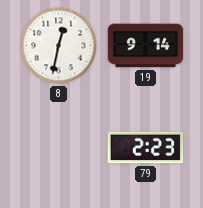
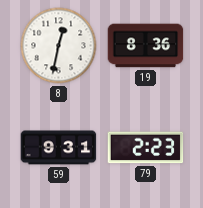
19: 9:14 -> 8:36
59: none -> 9:31
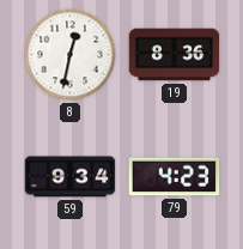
59: 9:31 -> 9:34
79: 2:23 -> 4:23
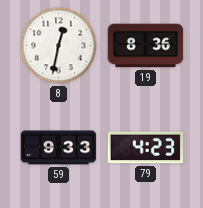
59: 9:34 -> 9:33
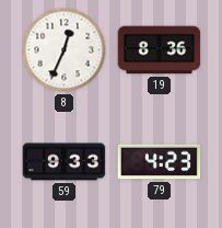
8: 12:32 -> 12:34
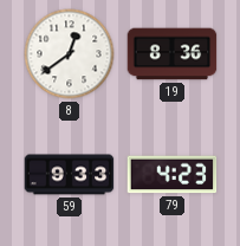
8: 12:34 -> 12:39
